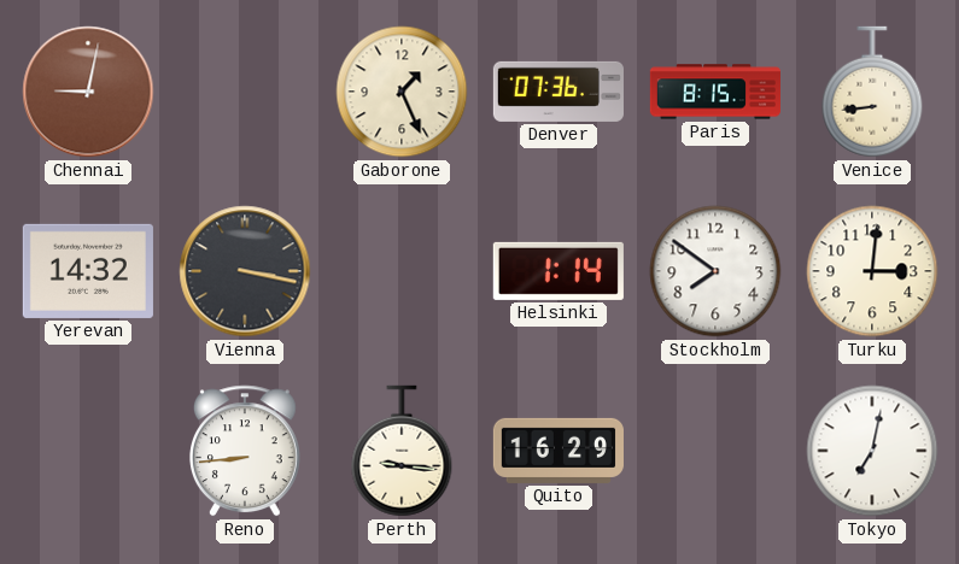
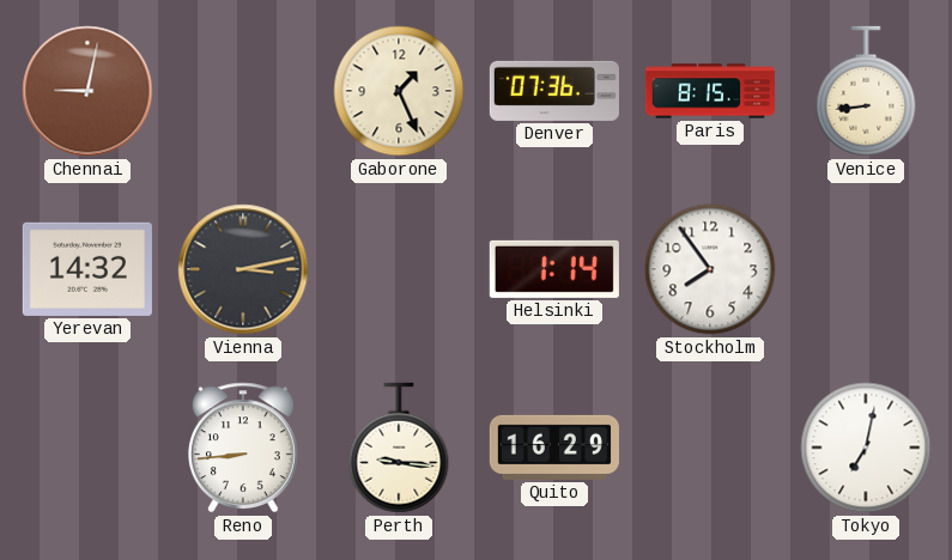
Vienna: 3:17 -> 3:13
Stockholm: 7:51 -> 7:54
Turku: 3:01 -> none
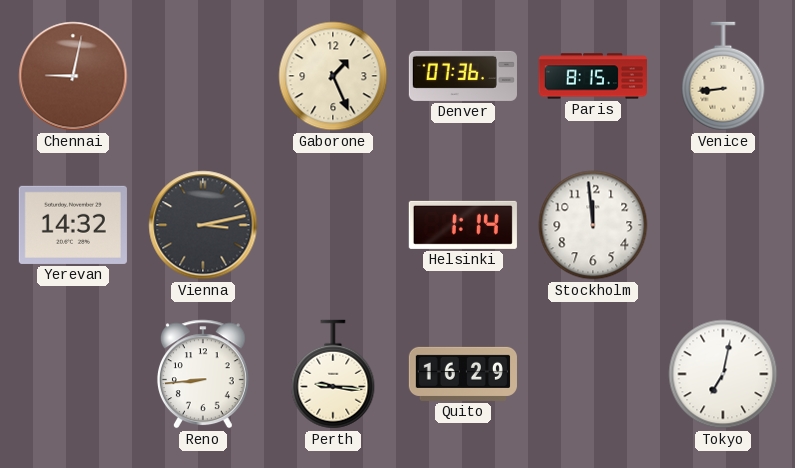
Stockholm: 7:54 -> 11:59
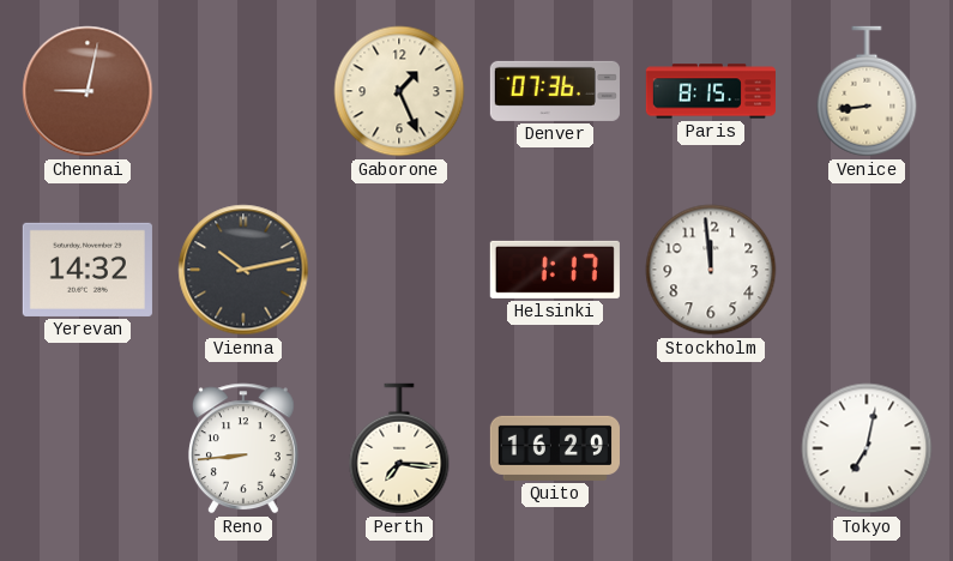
Vienna: 3:13 -> 10:13
Helsinki: 1:14 -> 1:17
Perth: 9:16 -> 7:16
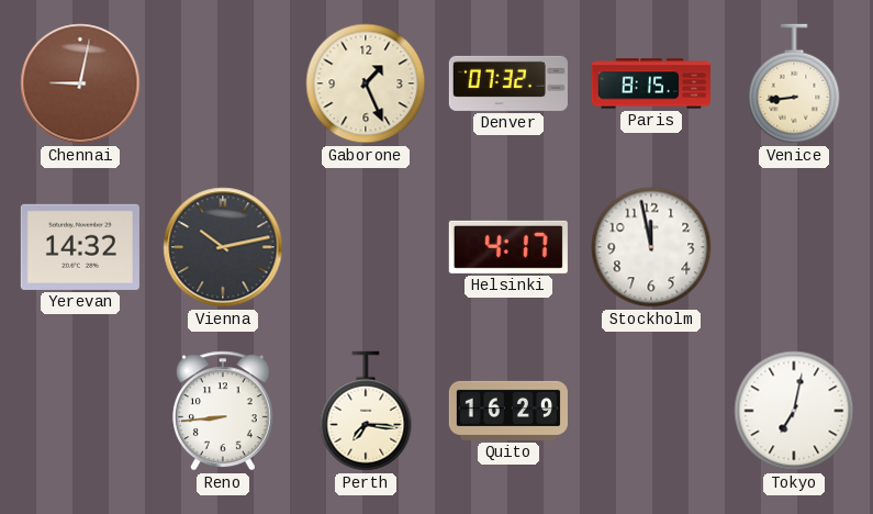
Denver: 07:36 -> 07:32
Helsinki: 1:17 -> 4:17
Stockholm: 11:59 -> 11:58
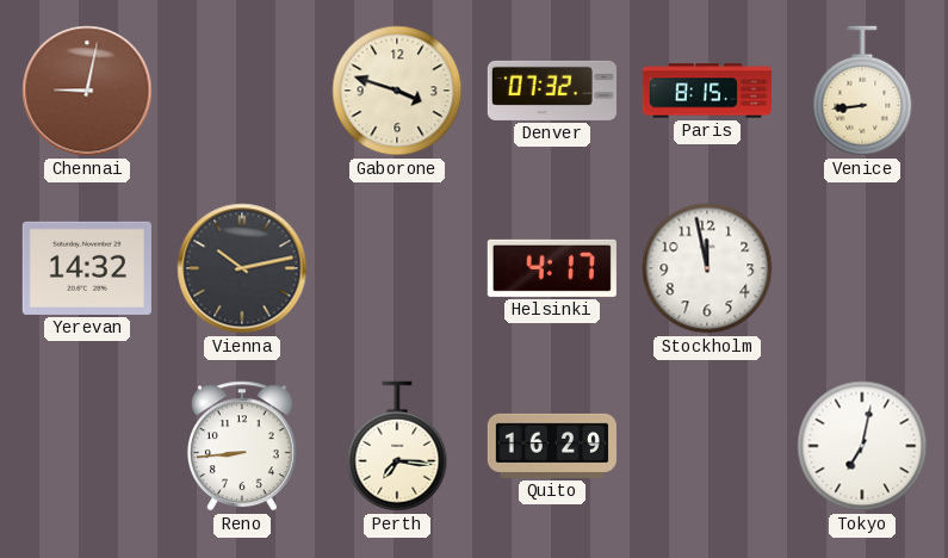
Gaborone: 1:26 -> 3:48
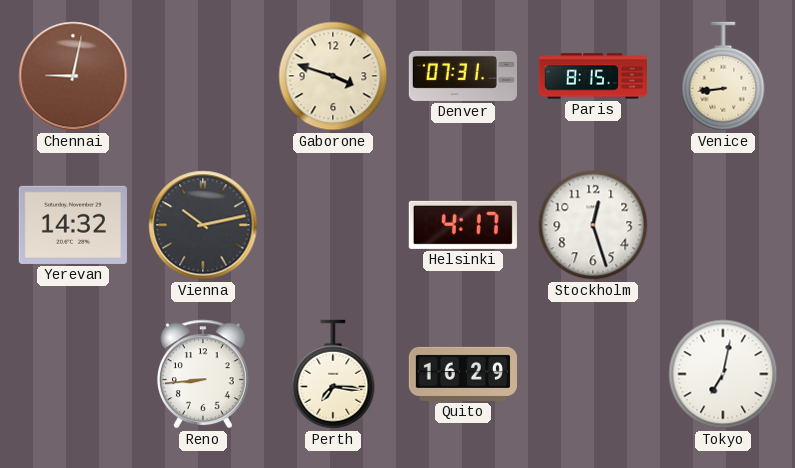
Denver: 07:32 -> 07:31
Stockholm: 11:58 -> 12:27
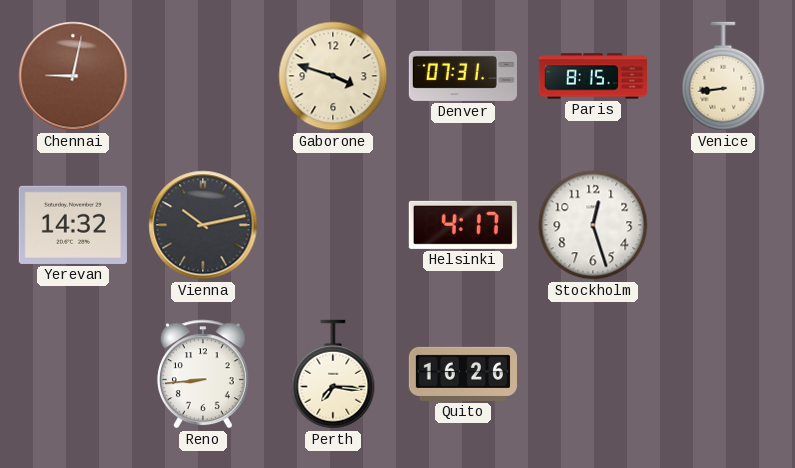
Quito: 16:29 -> 16:26
Tokyo: 7:02 -> none
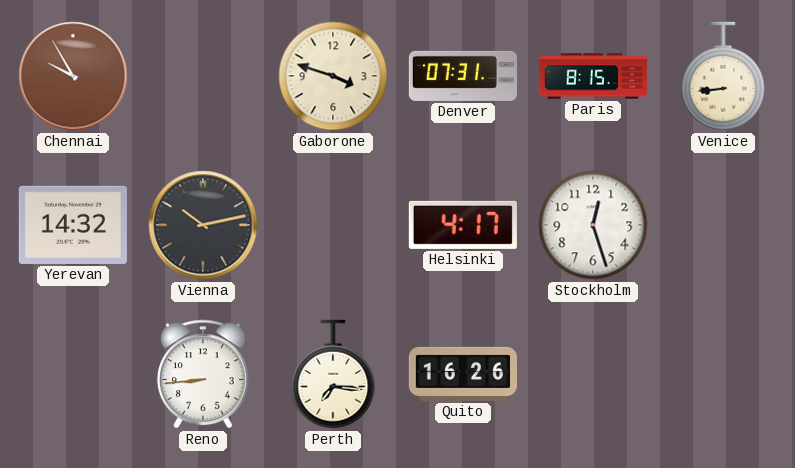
Chennai: 9:02 -> 9:55
